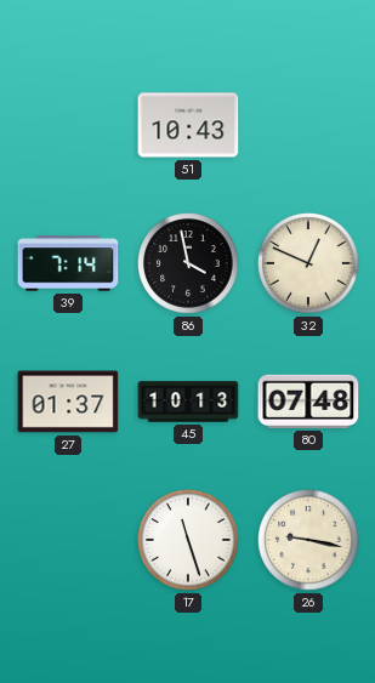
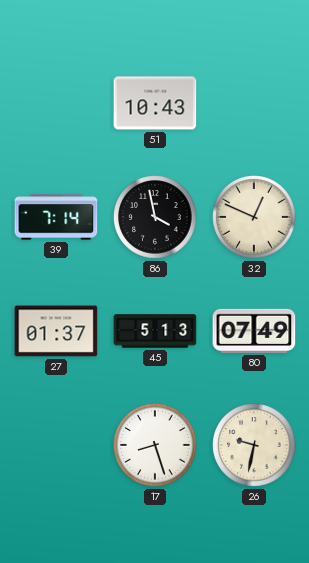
45: 10:13 -> 5:13
80: 07:48 -> 07:49
17: 11:27 -> 8:27
26: 9:17 -> 9:32
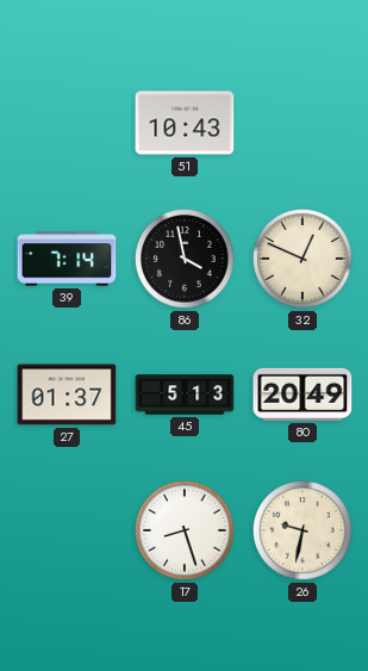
80: 07:49 -> 20:49
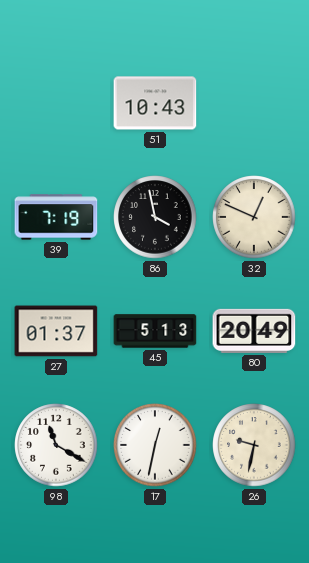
39: 7:14 -> 7:19
98: none -> 11:20
17: 8:27 -> 12:32
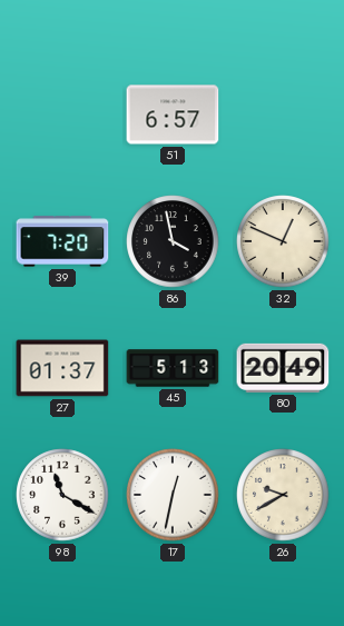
51: 10:43 -> 6:57
39: 7:19 -> 7:20
26: 9:32 -> 9:40
